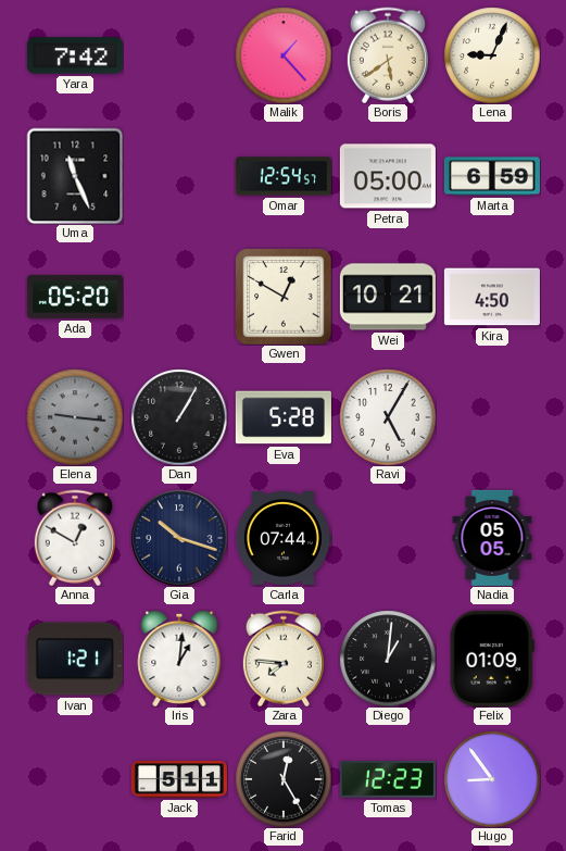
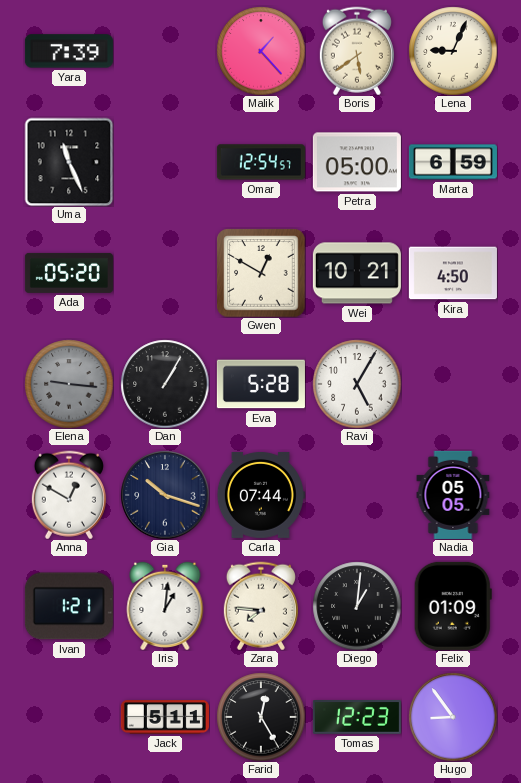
Yara: 7:42 -> 7:39
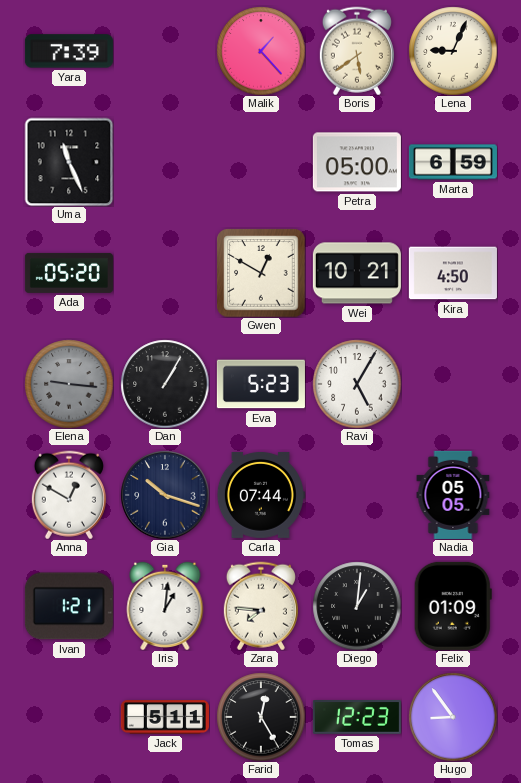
Omar: 12:54 -> none
Eva: 5:28 -> 5:23
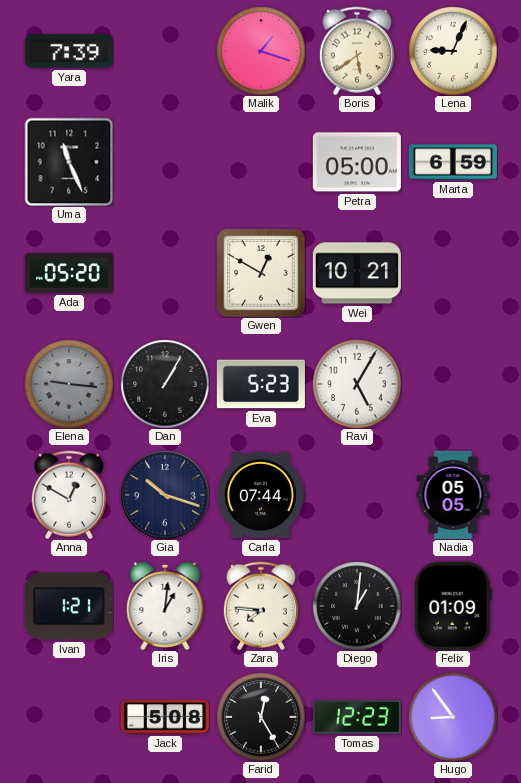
Malik: 1:23 -> 1:18
Kira: 4:50 -> none
Jack: 5:11 -> 5:08
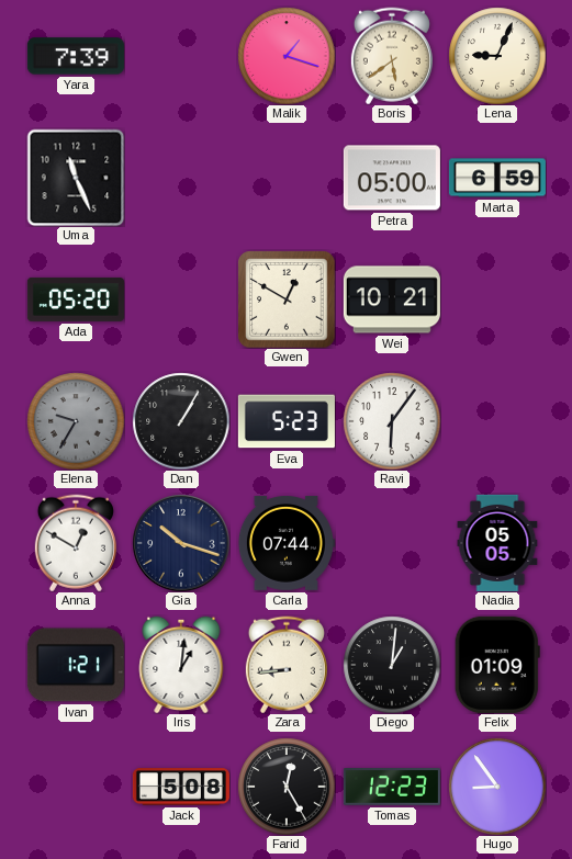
Elena: 9:16 -> 9:35
Ravi: 5:05 -> 6:06
Zara: 7:46 -> 8:44
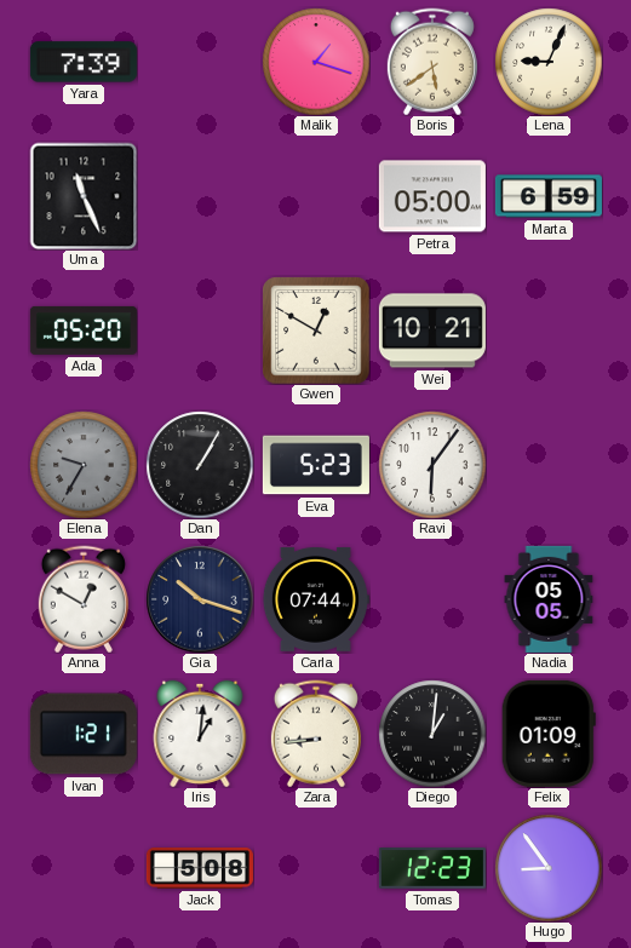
Farid: 12:25 -> none
